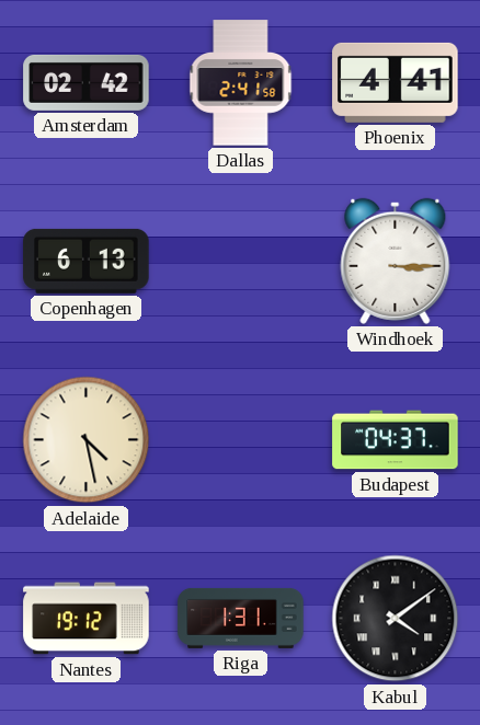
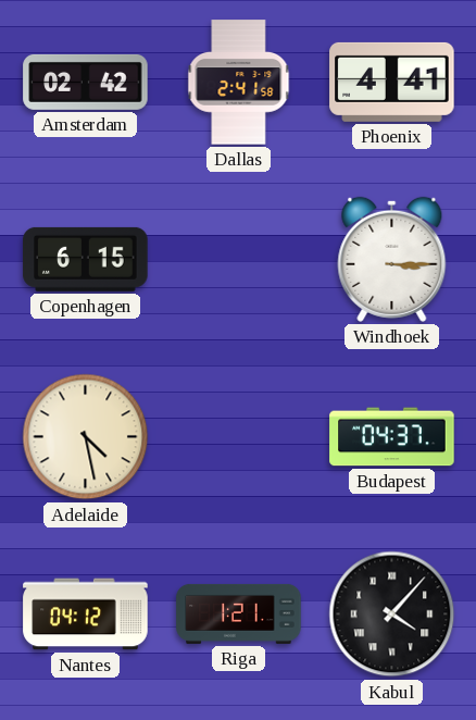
Copenhagen: 6:13 -> 6:15
Nantes: 19:12 -> 04:12
Riga: 1:31 -> 1:21
Kabul: 4:09 -> 4:07
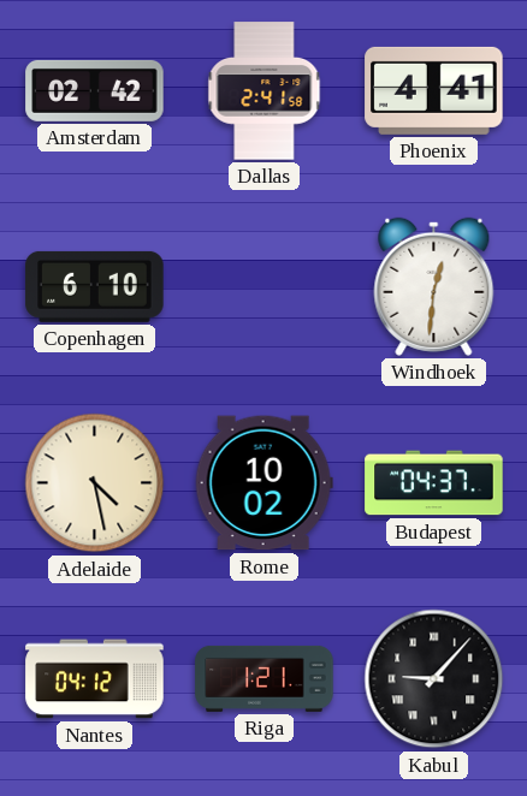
Copenhagen: 6:15 -> 6:10
Windhoek: 3:15 -> 12:31
Rome: none -> 10:02
Kabul: 4:07 -> 9:07
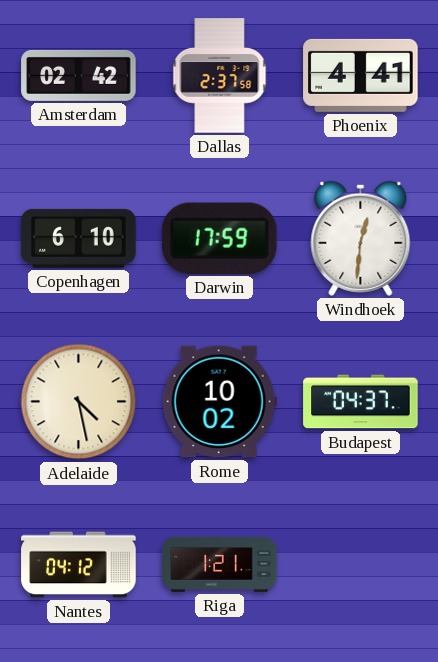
Dallas: 2:41 -> 2:37
Darwin: none -> 17:59
Kabul: 9:07 -> none
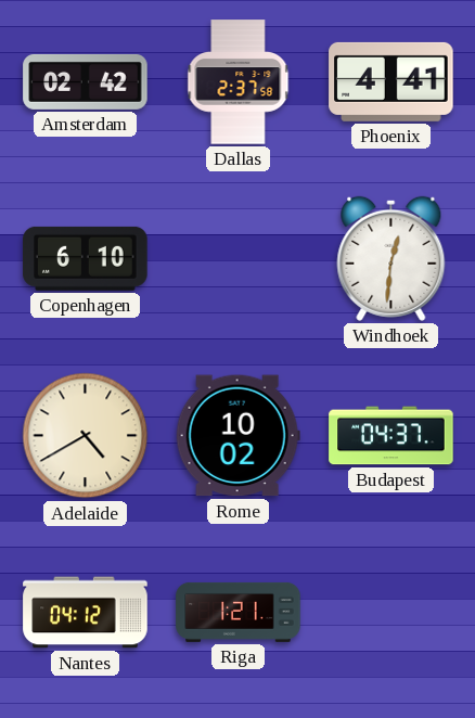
Darwin: 17:59 -> none
Adelaide: 4:28 -> 4:40
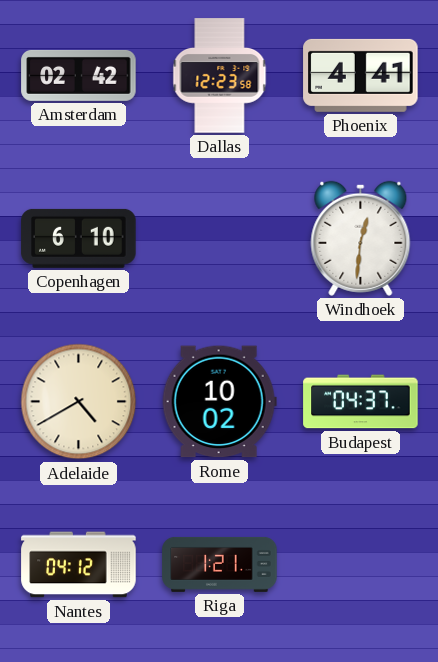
Dallas: 2:37 -> 12:23
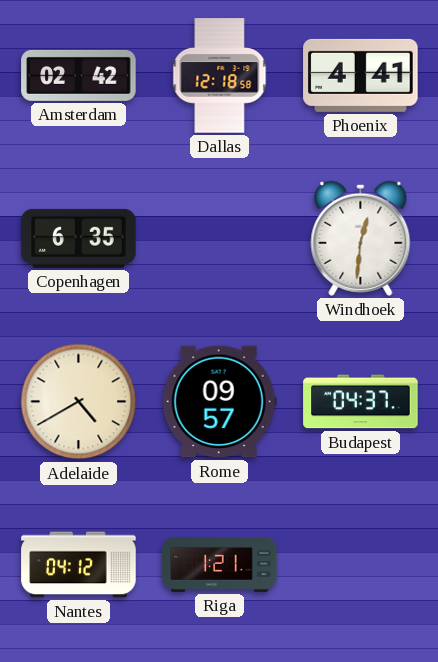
Dallas: 12:23 -> 12:18
Copenhagen: 6:10 -> 6:35
Rome: 10:02 -> 09:57
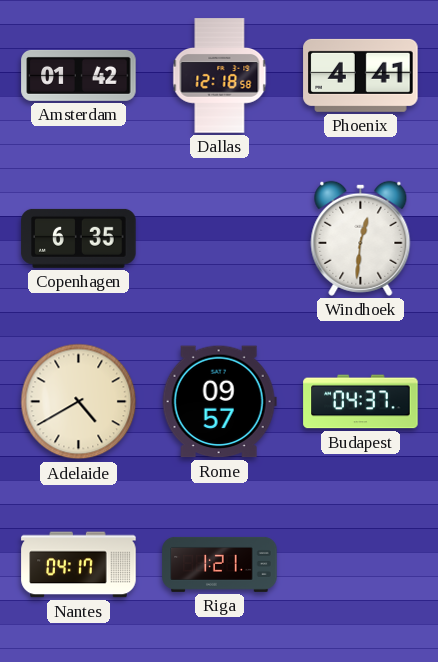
Amsterdam: 02:42 -> 01:42
Nantes: 04:12 -> 04:17
